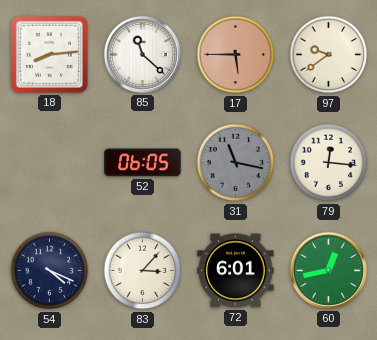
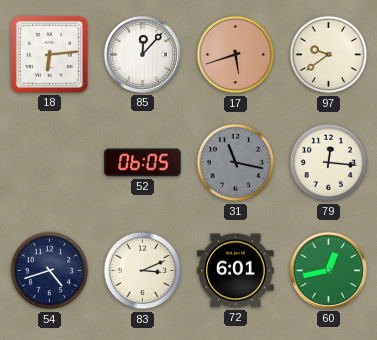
18: 8:14 -> 6:14
85: 11:22 -> 12:07
17: 5:45 -> 5:42
54: 4:19 -> 4:42
83: 3:07 -> 3:11
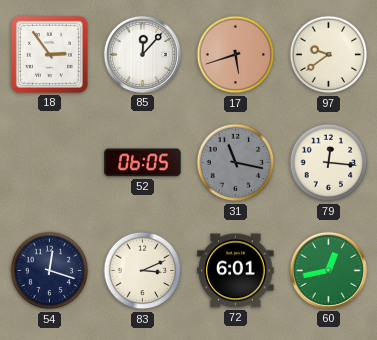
18: 6:14 -> 2:54
54: 4:42 -> 12:18
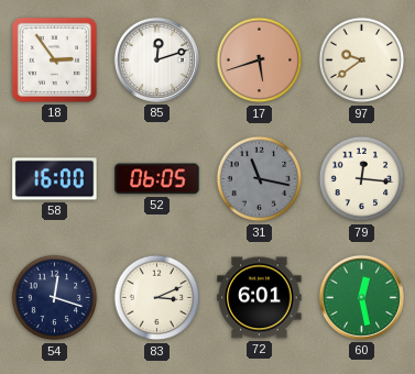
85: 12:07 -> 12:12
58: none -> 16:00
60: 12:43 -> 12:28
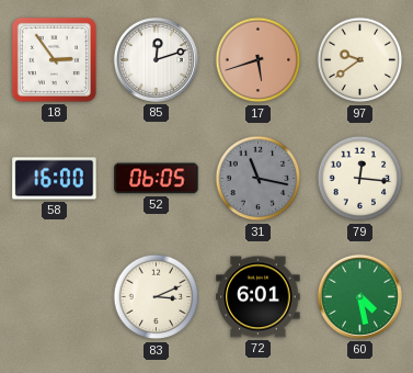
54: 12:18 -> none
60: 12:28 -> 4:28
